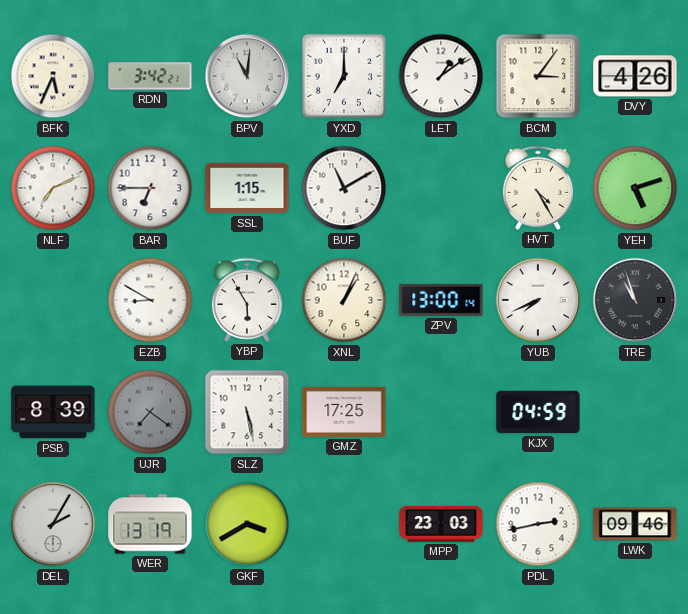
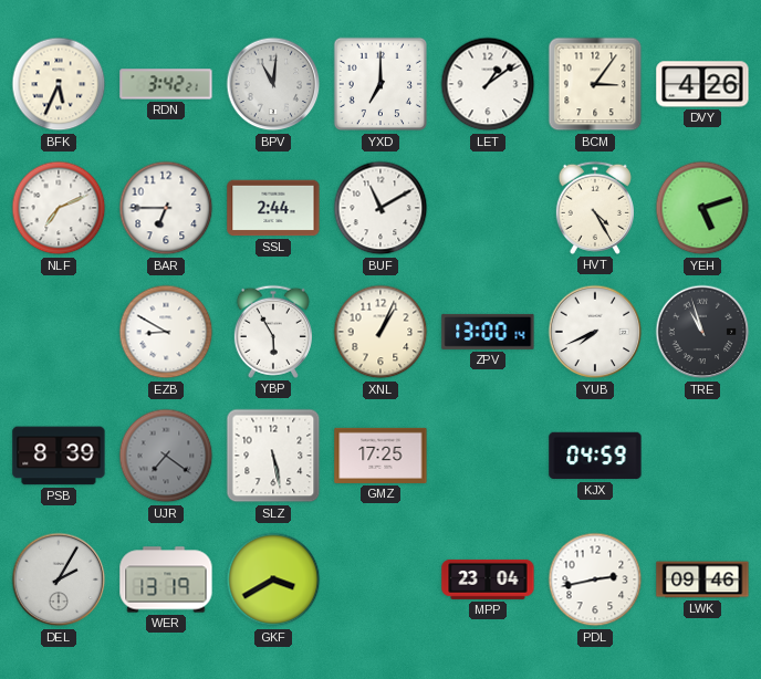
SSL: 1:15 -> 2:44
MPP: 23:03 -> 23:04
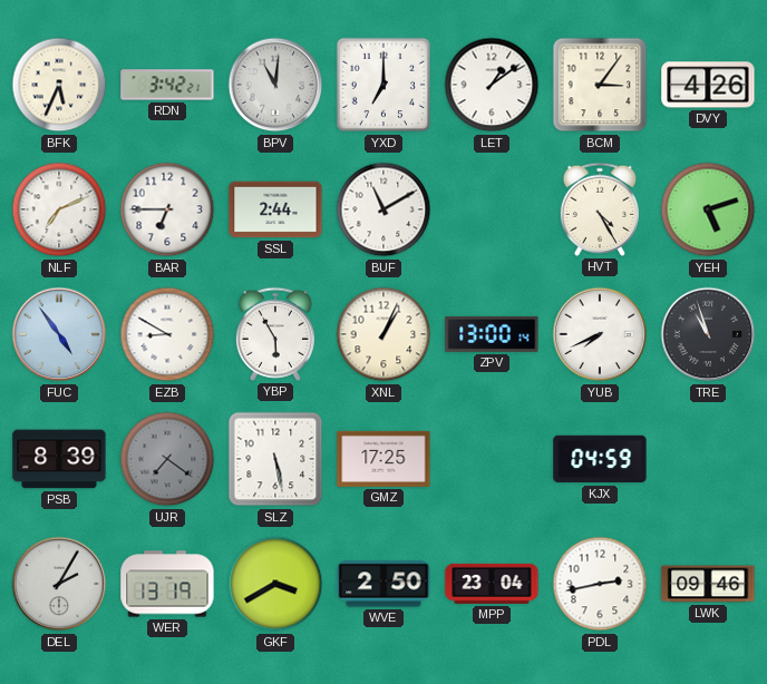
FUC: none -> 4:54
WVE: none -> 2:50
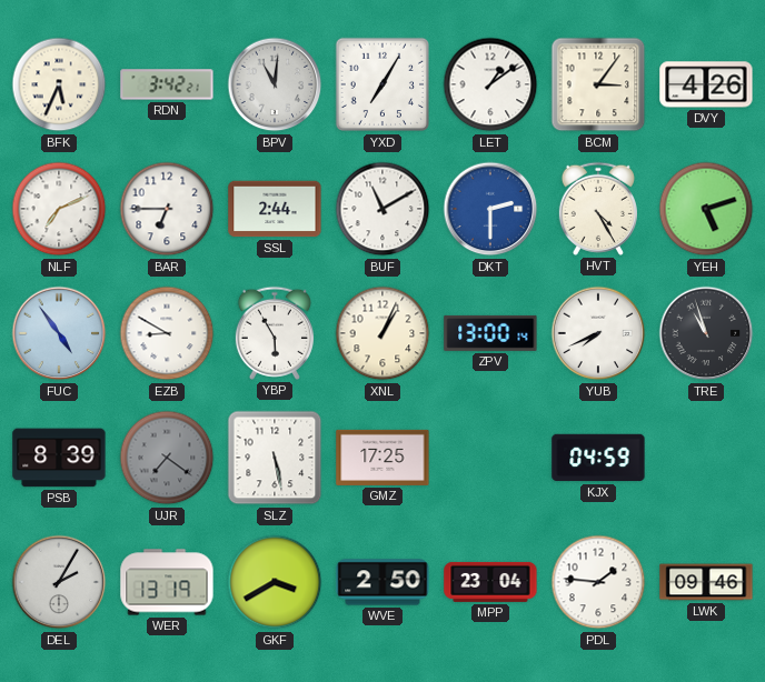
YXD: 7:00 -> 7:05
DKT: none -> 2:30
PDL: 2:43 -> 1:46
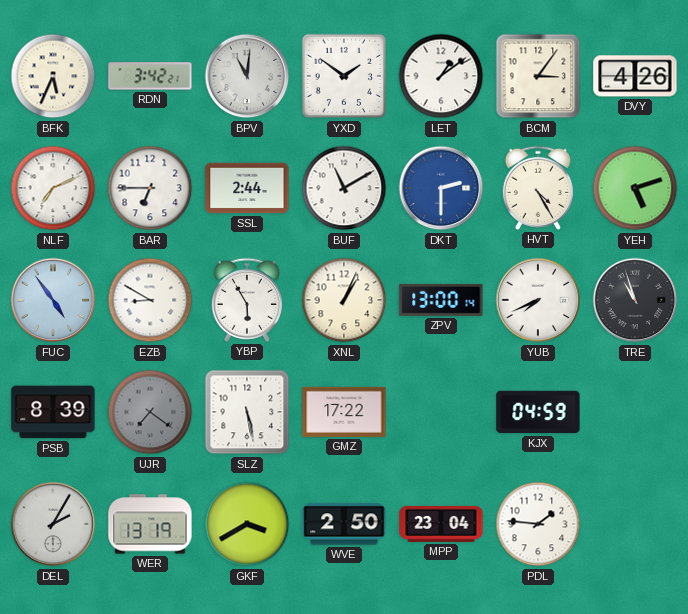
YXD: 7:05 -> 1:51
GMZ: 17:25 -> 17:22
LWK: 09:46 -> none
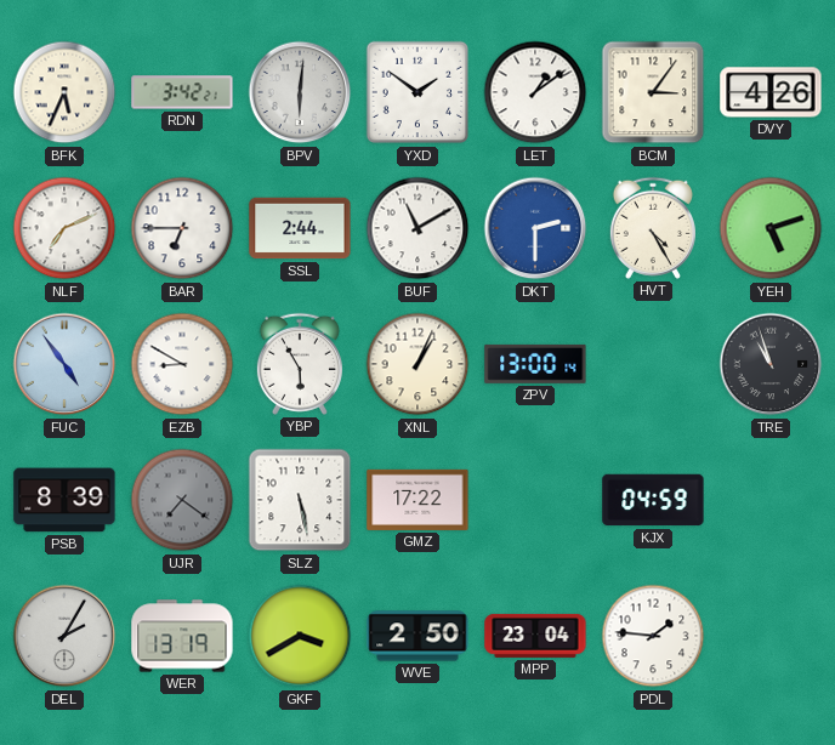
BPV: 11:01 -> 6:01
YUB: 7:41 -> none
